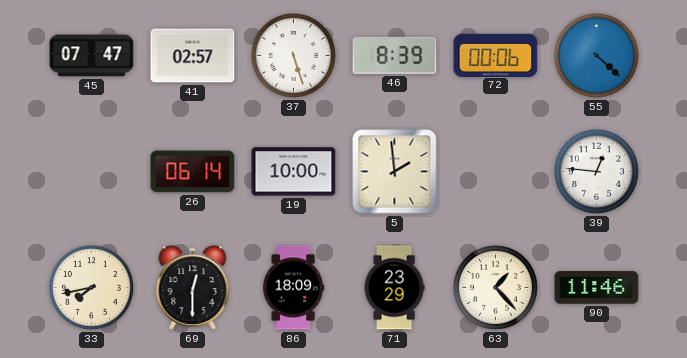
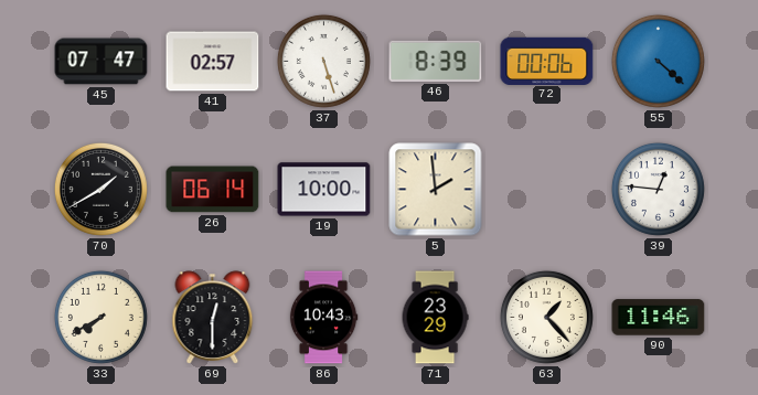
70: none -> 1:40
33: 7:43 -> 7:40
86: 18:09 -> 10:43
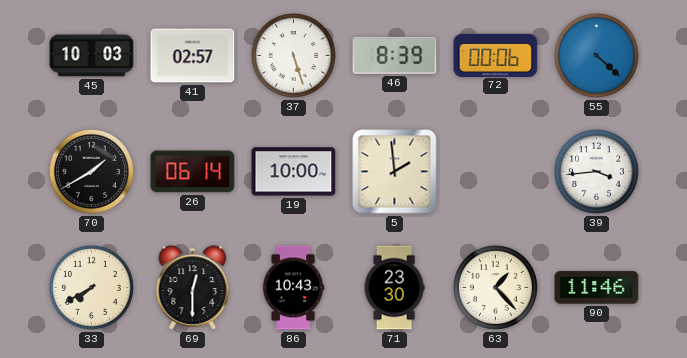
45: 07:47 -> 10:03
39: 12:46 -> 3:44
71: 23:29 -> 23:30
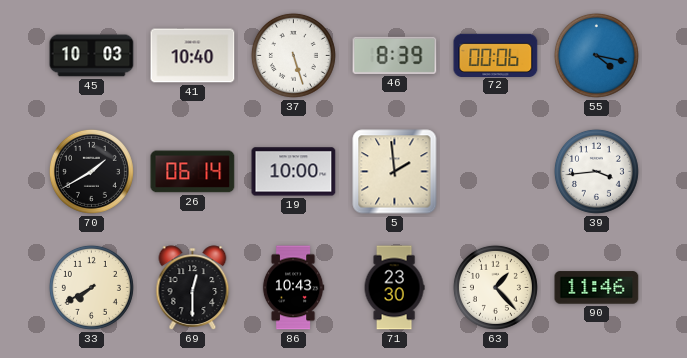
41: 02:57 -> 10:40
55: 4:22 -> 4:17
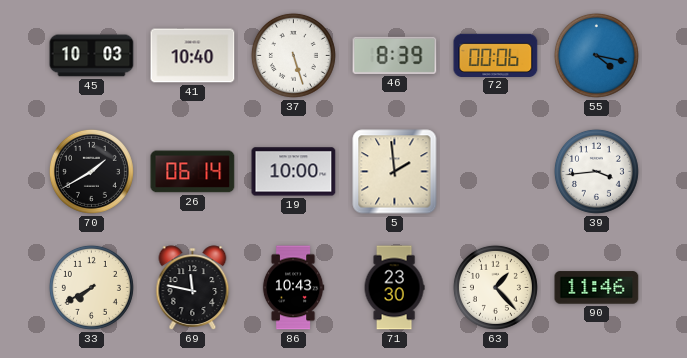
69: 12:30 -> 11:47
